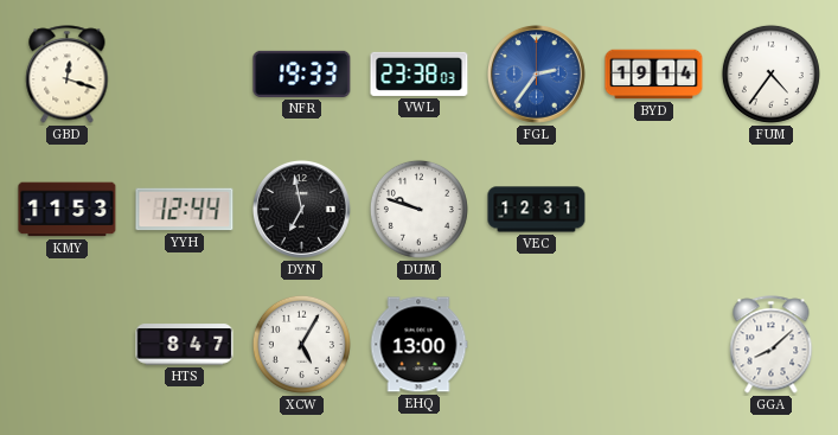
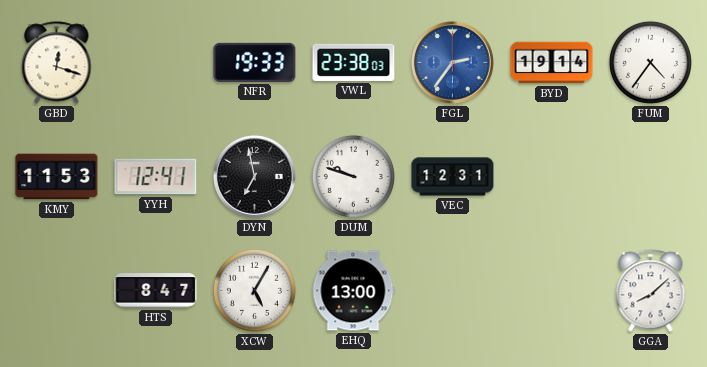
YYH: 12:44 -> 12:41
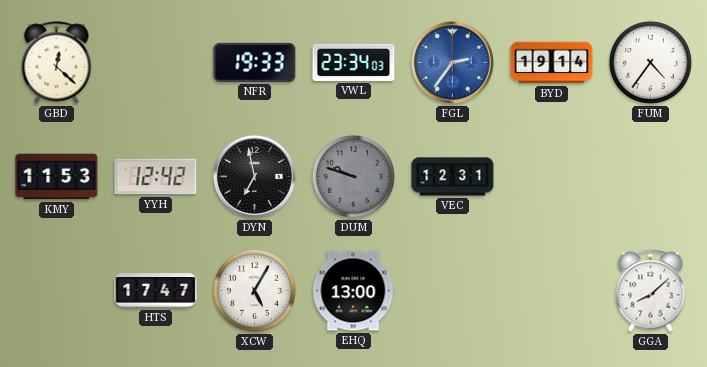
GBD: 12:18 -> 12:22
VWL: 23:38 -> 23:34
YYH: 12:41 -> 12:42
DUM dial: white -> grey
HTS: 8:47 -> 17:47
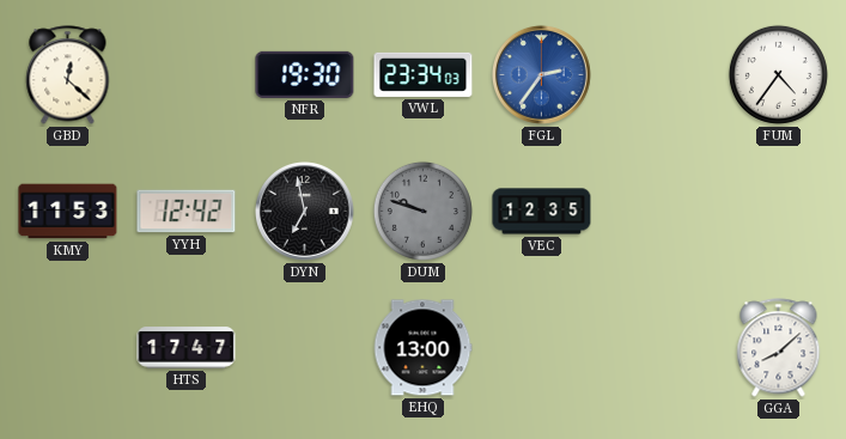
NFR: 19:33 -> 19:30
BYD: 19:14 -> none
VEC: 12:31 -> 12:35
XCW: 5:05 -> none
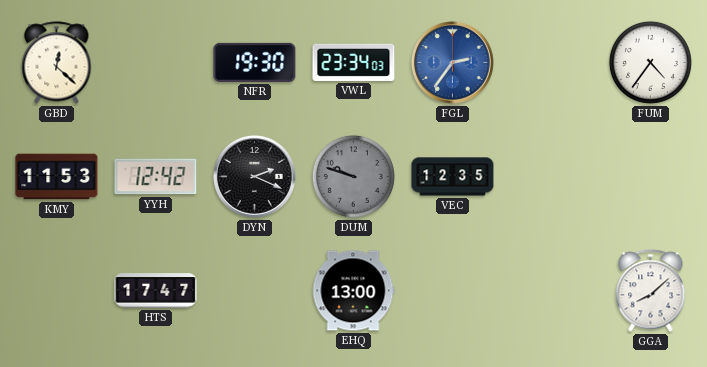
DYN: 6:58 -> 2:19
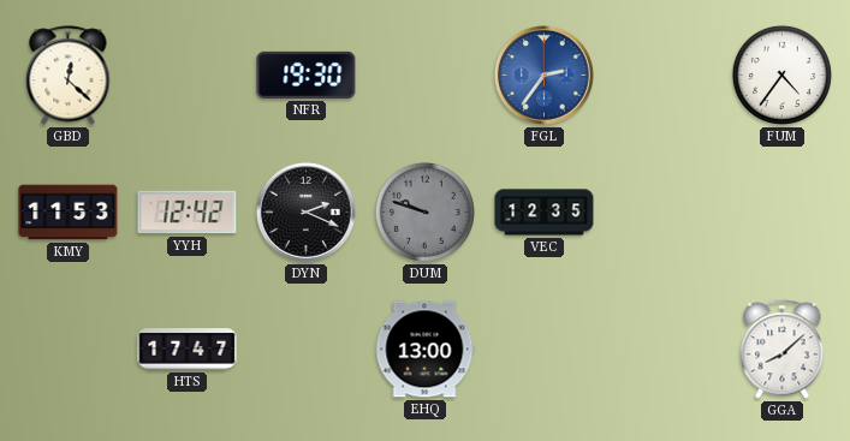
VWL: 23:34 -> none
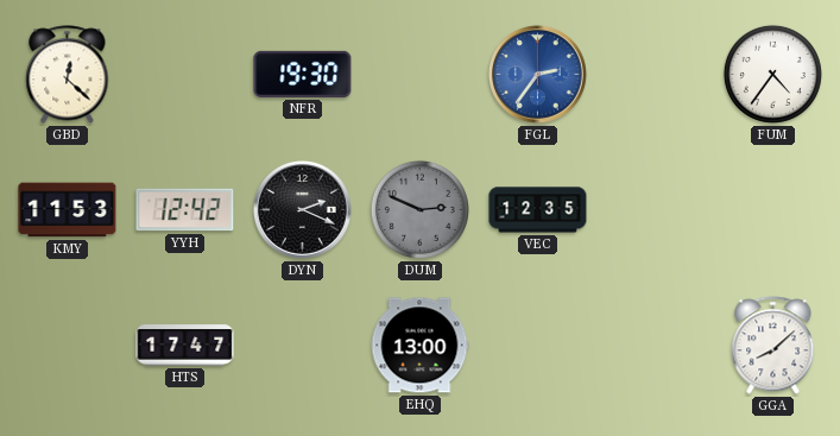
DUM: 9:48 -> 2:49
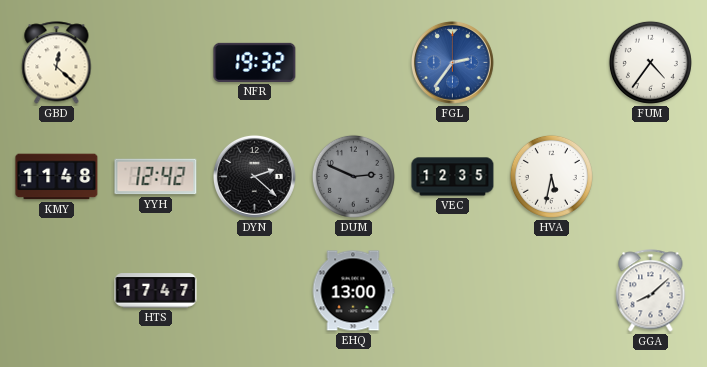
NFR: 19:30 -> 19:32
KMY: 11:53 -> 11:48
DYN: 2:19 -> 2:22
HVA: none -> 5:32
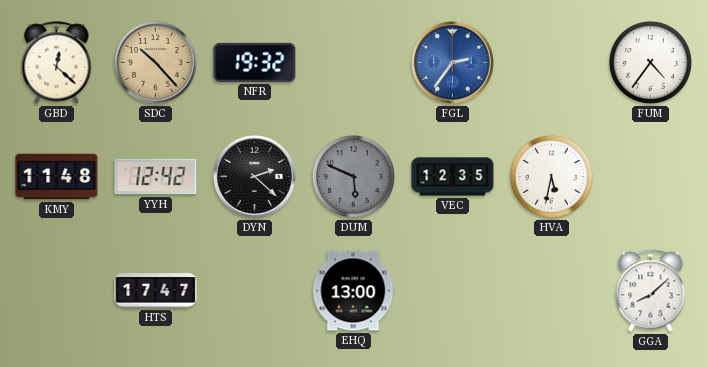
SDC: none -> 10:23
DUM: 2:49 -> 5:49
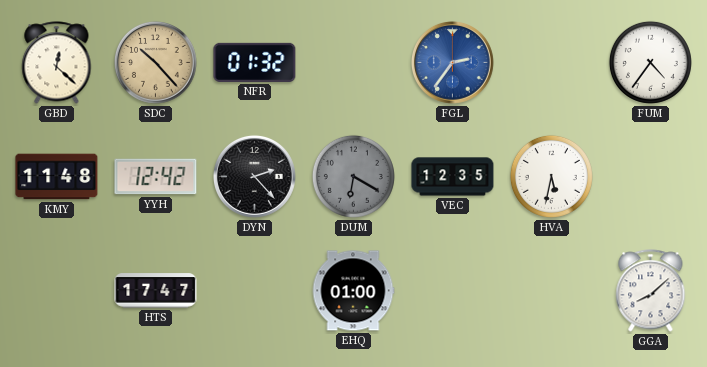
NFR: 19:32 -> 01:32
DYN: 2:22 -> 2:23
DUM: 5:49 -> 6:20
EHQ: 13:00 -> 01:00
